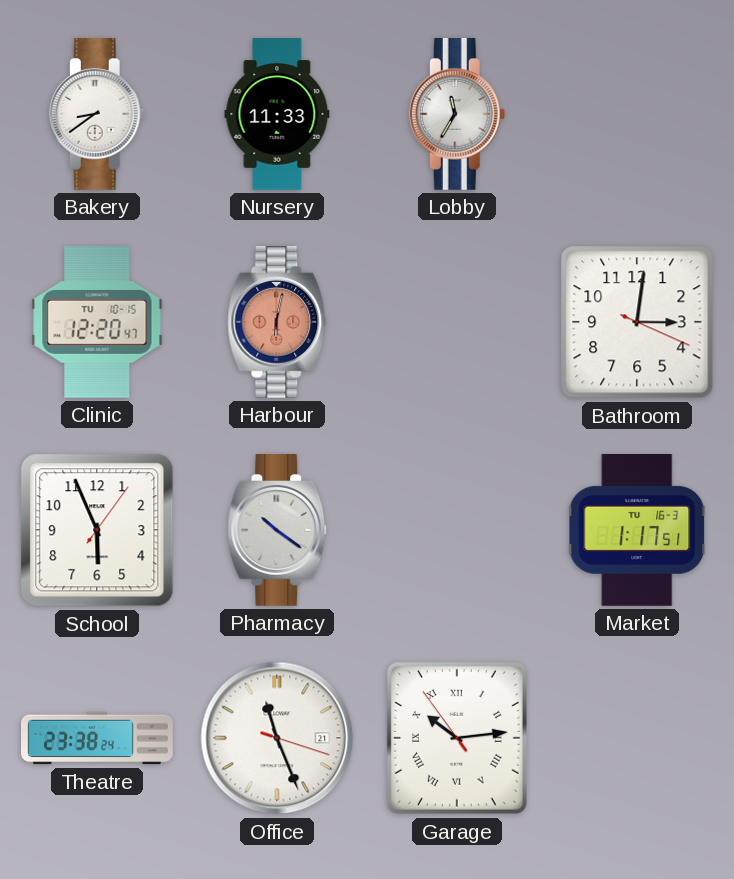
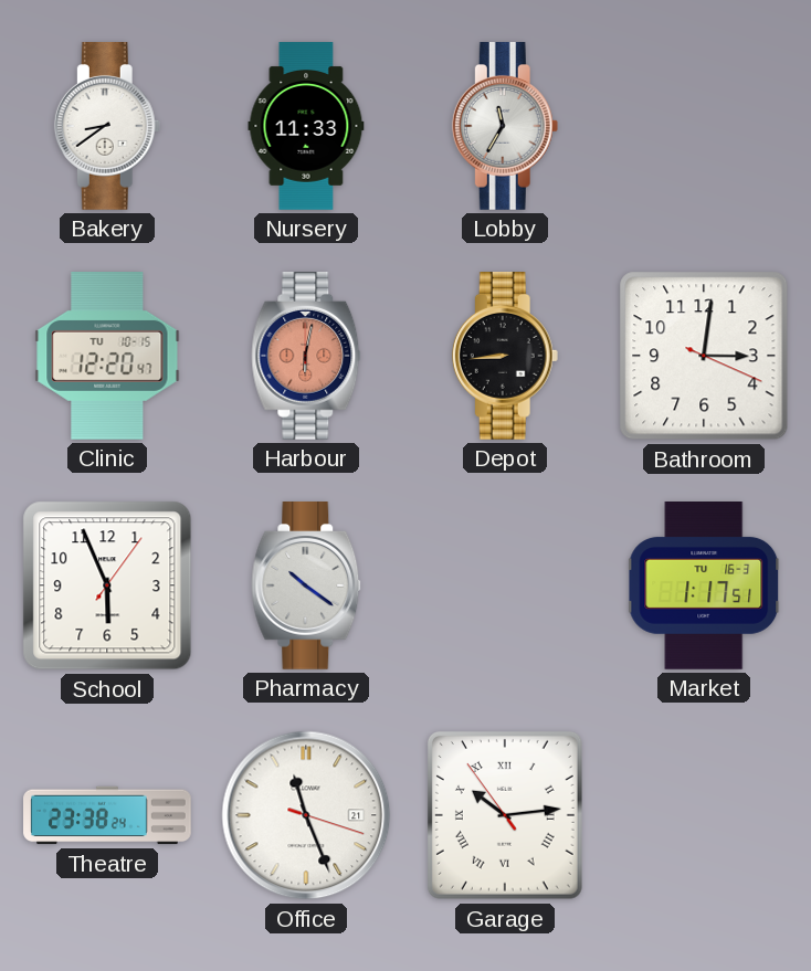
Depot: none -> 8:44
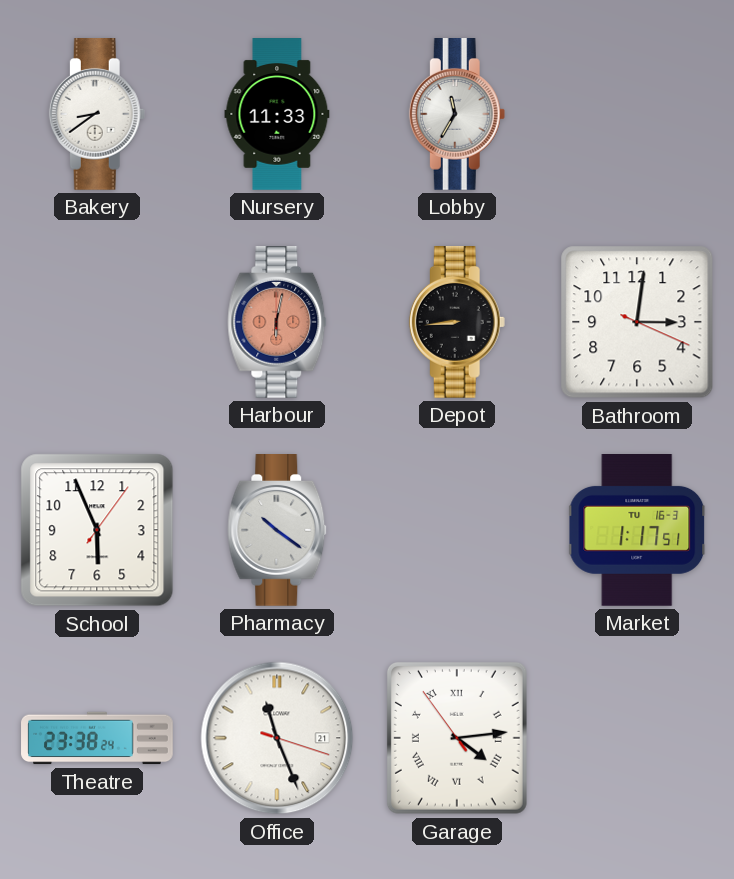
Clinic: 12:20 -> none
Garage: 10:13 -> 4:13
